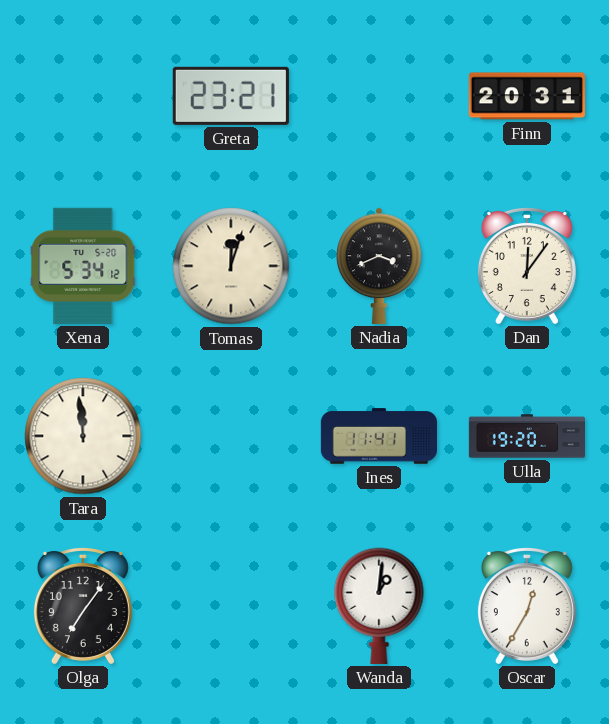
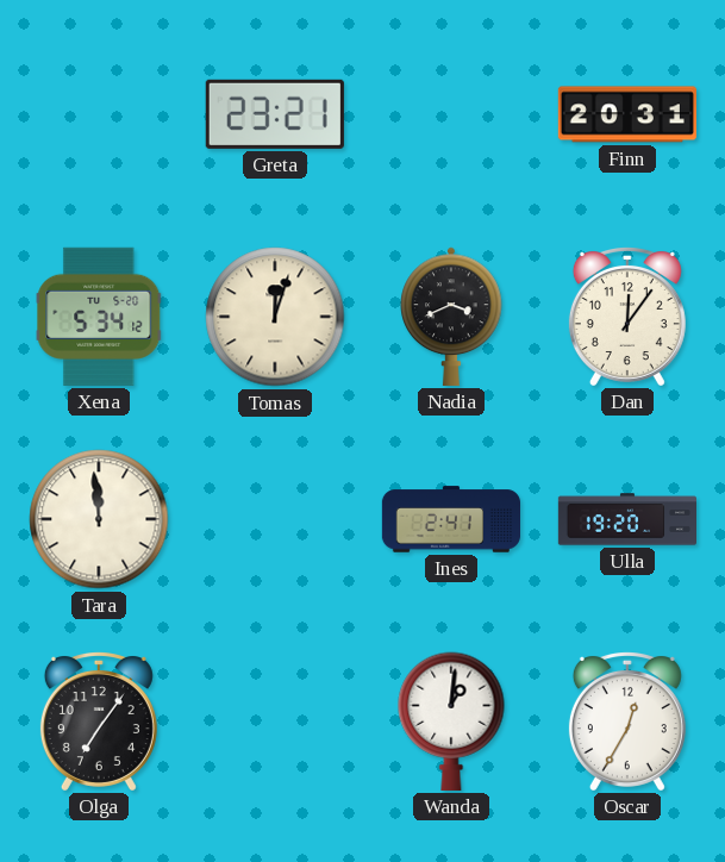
Ines: 11:41 -> 2:41
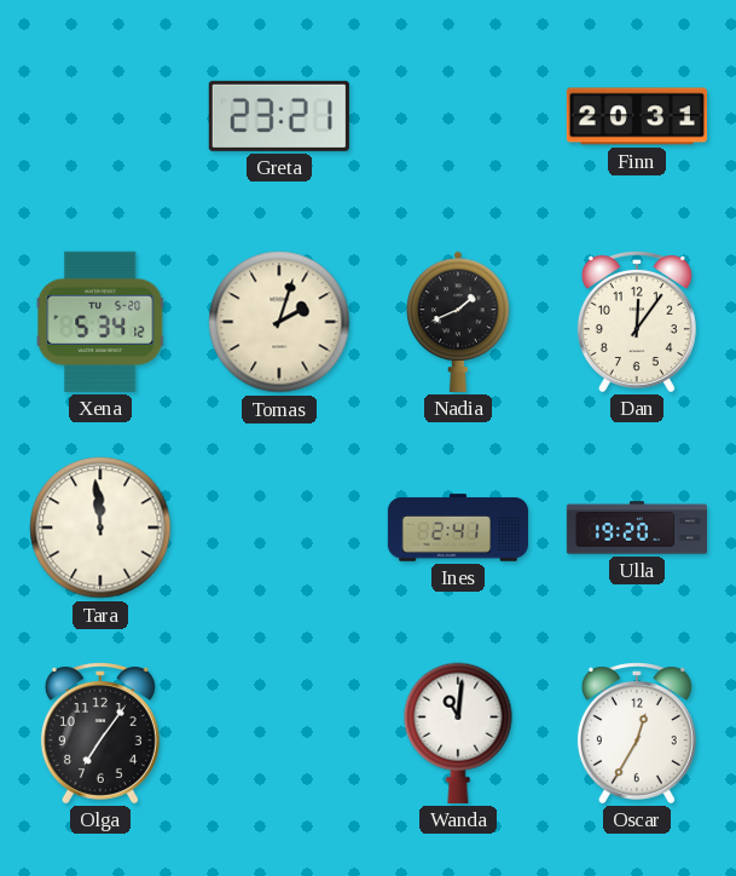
Tomas: 12:03 -> 2:03
Nadia: 3:41 -> 1:41
Wanda: 1:01 -> 11:01
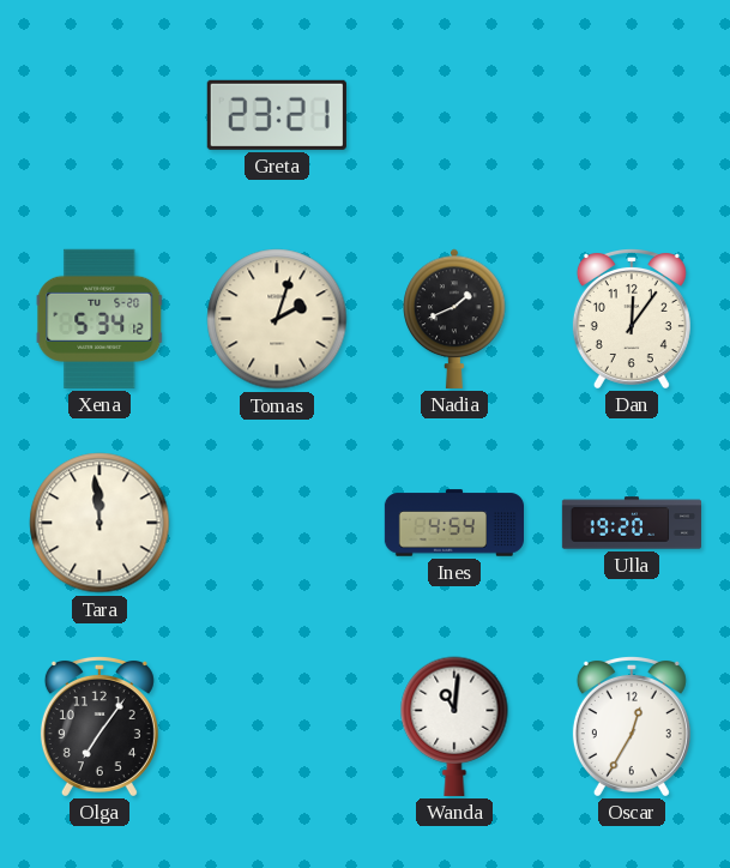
Finn: 20:31 -> none
Ines: 2:41 -> 4:54
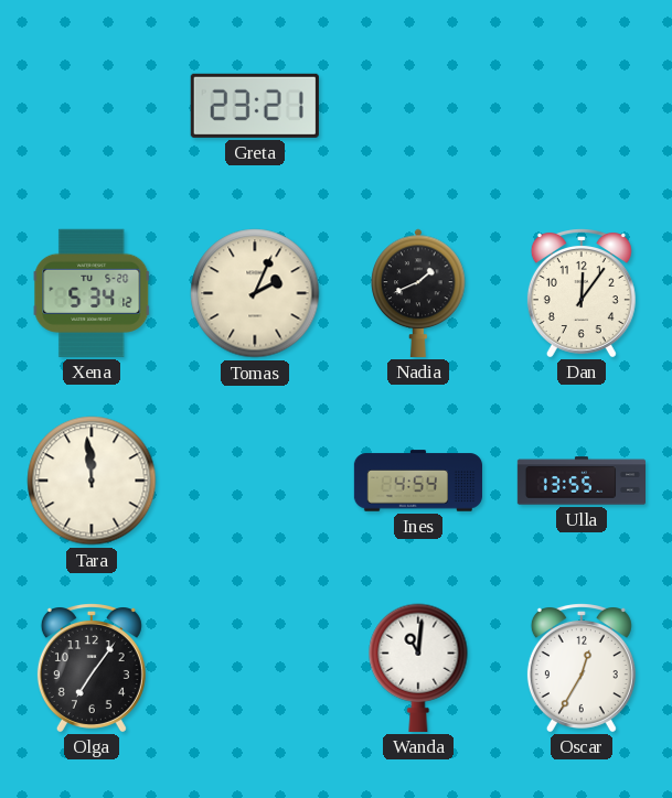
Tomas: 2:03 -> 2:04
Ulla: 19:20 -> 13:55
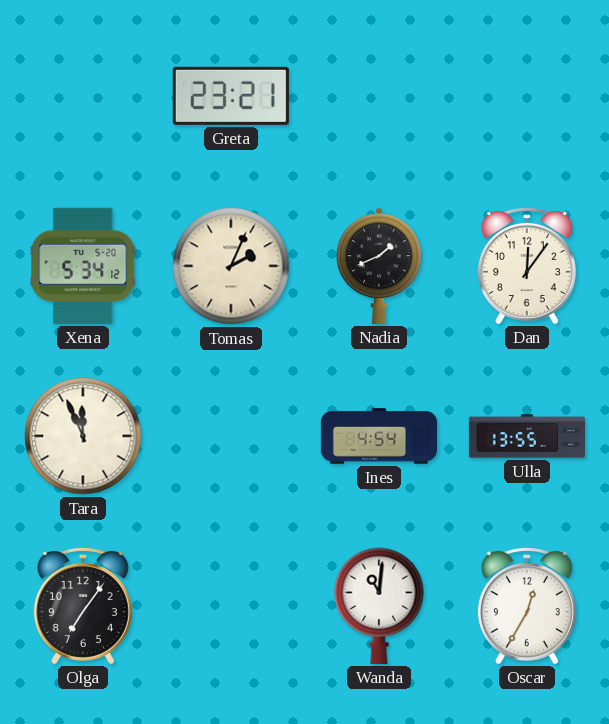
Tara: 11:59 -> 11:56
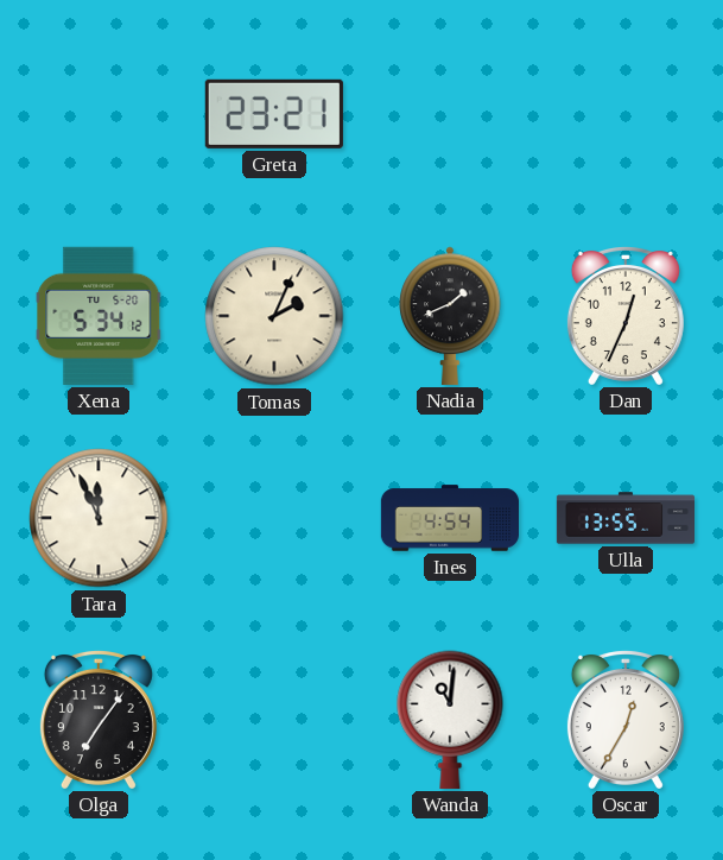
Dan: 12:06 -> 12:34
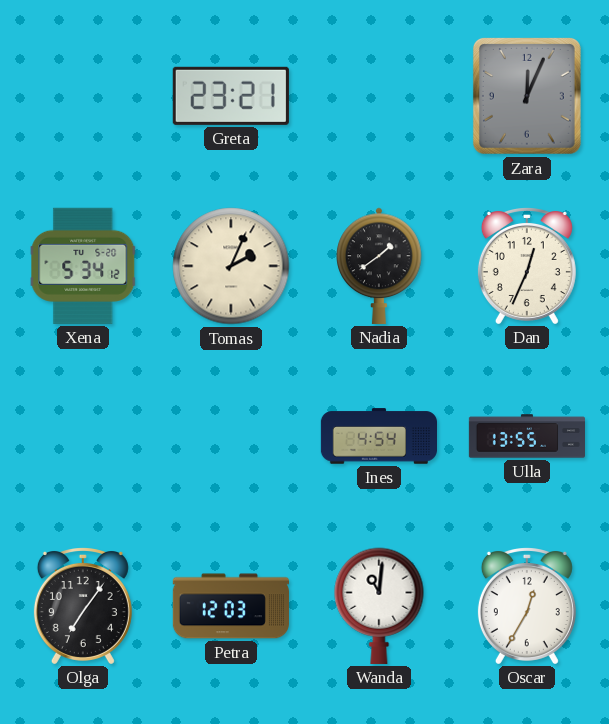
Zara: none -> 12:04
Nadia: 1:41 -> 1:39
Tara: 11:56 -> none
Petra: none -> 12:03
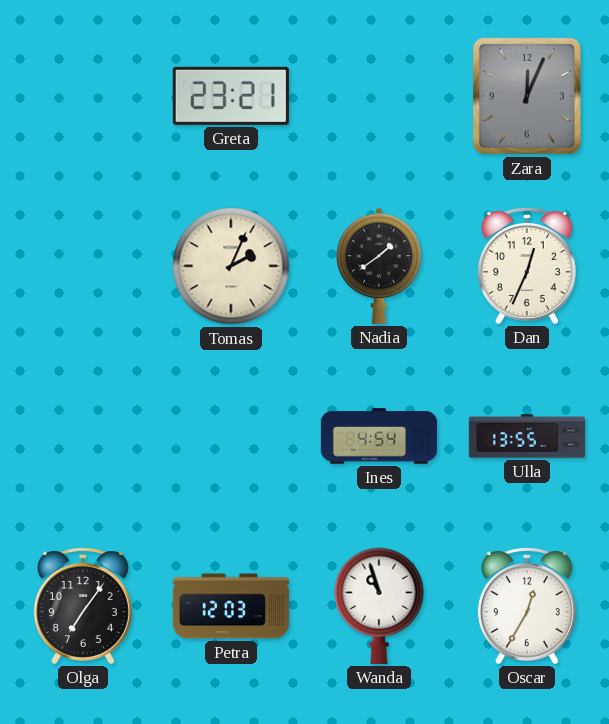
Xena: 5:34 -> none
Wanda: 11:01 -> 10:57
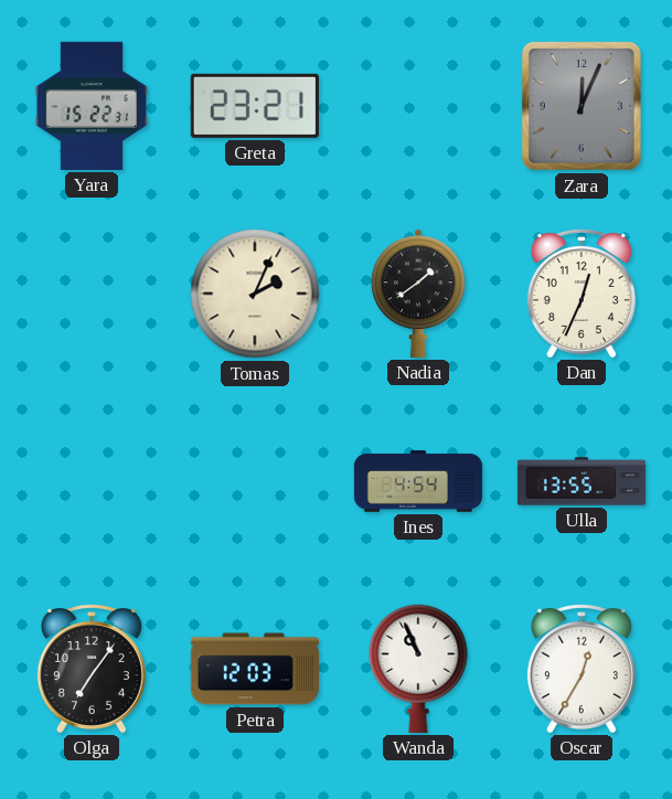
Yara: none -> 15:22
Wanda: 10:57 -> 10:56
